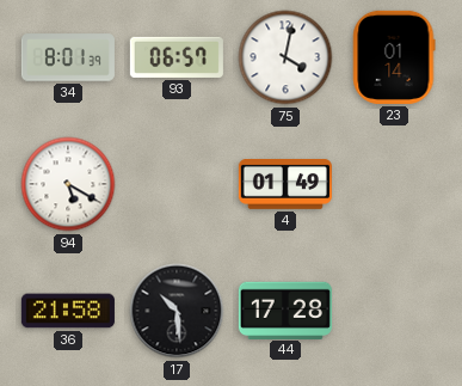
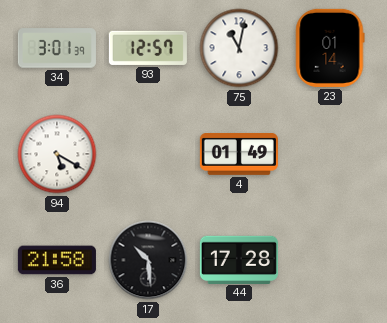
34: 8:01 -> 3:01
93: 06:57 -> 12:57
75: 4:02 -> 11:02
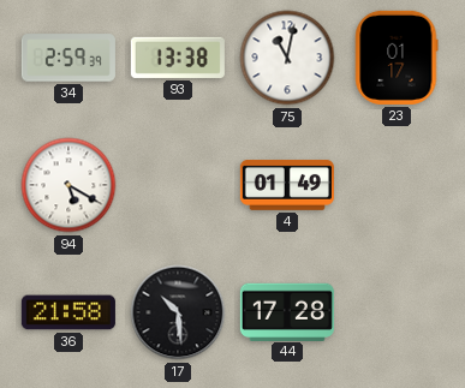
34: 3:01 -> 2:59
93: 12:57 -> 13:38
23: 01:14 -> 01:17
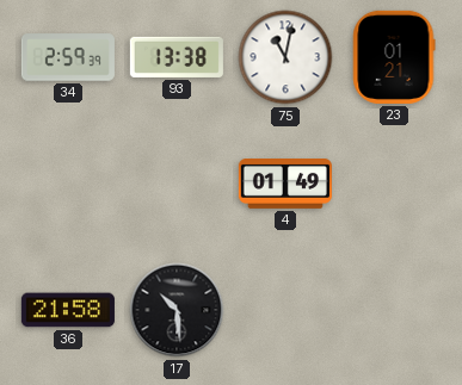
23: 01:17 -> 01:21
94: 5:20 -> none
44: 17:28 -> none
